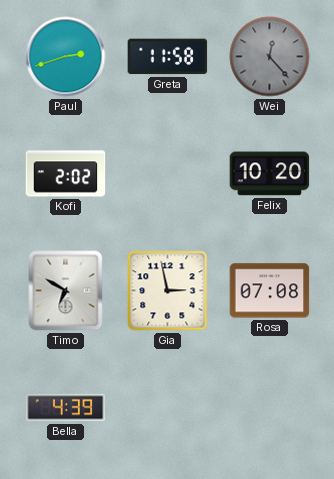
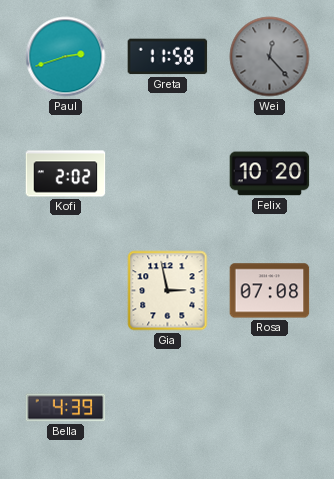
Timo: 6:50 -> none
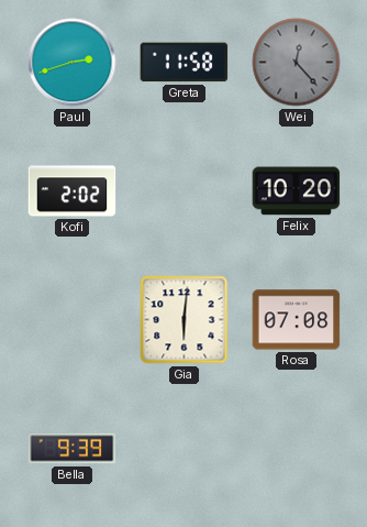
Gia: 2:58 -> 6:01
Bella: 4:39 -> 9:39
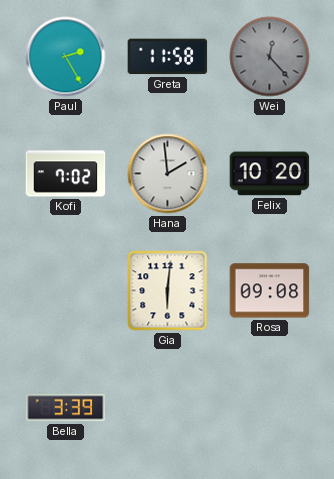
Paul: 2:42 -> 2:25
Kofi: 2:02 -> 7:02
Hana: none -> 1:59
Rosa: 07:08 -> 09:08
Bella: 9:39 -> 3:39
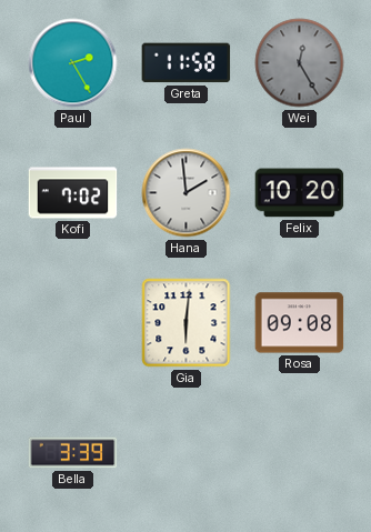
Wei: 12:23 -> 12:25
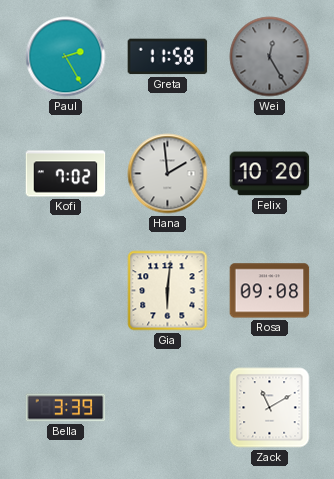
Zack: none -> 11:10
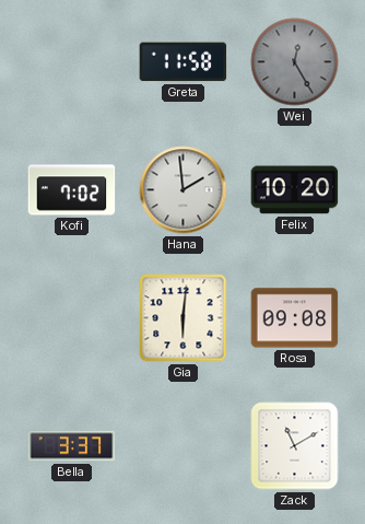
Paul: 2:25 -> none
Bella: 3:39 -> 3:37
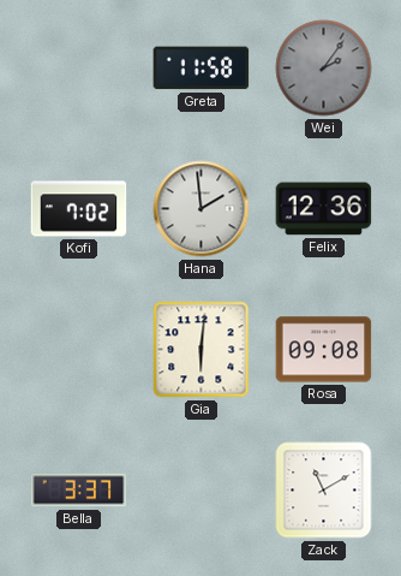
Wei: 12:25 -> 2:06
Felix: 10:20 -> 12:36
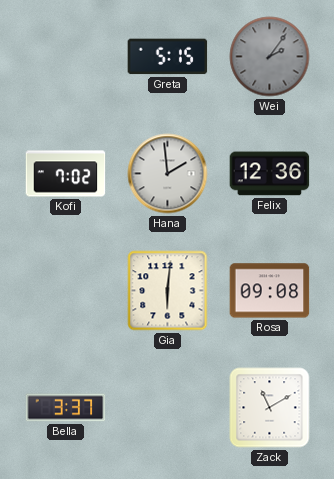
Greta: 11:58 -> 5:15
